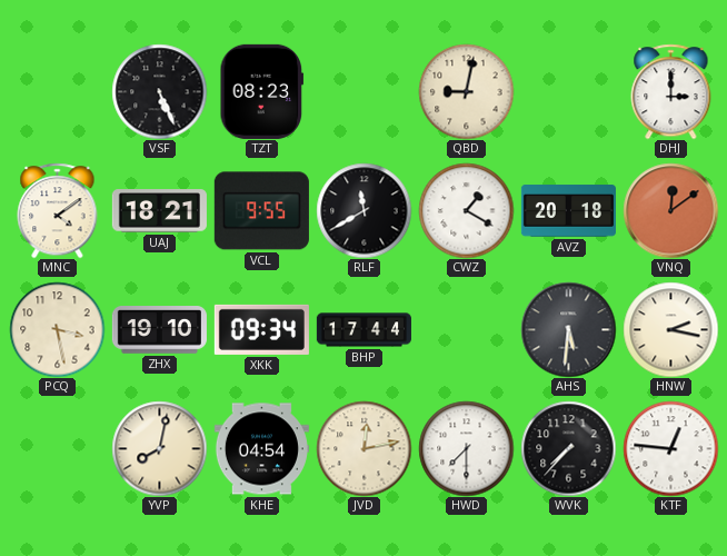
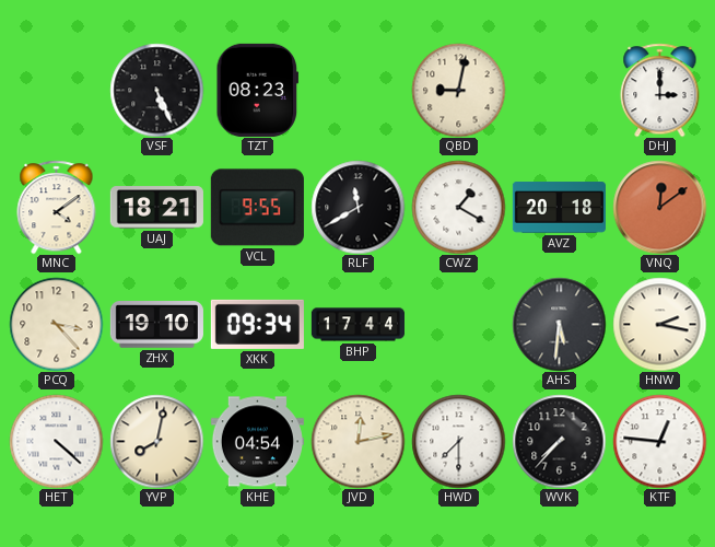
PCQ: 3:28 -> 3:23
HET: none -> 4:22
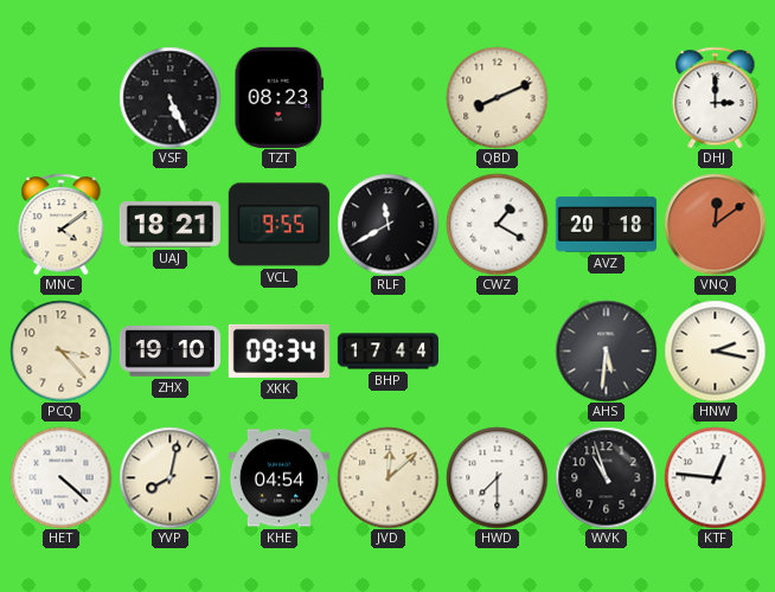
QBD: 9:02 -> 8:11
JVD: 12:13 -> 12:08
WVK: 7:37 -> 10:57
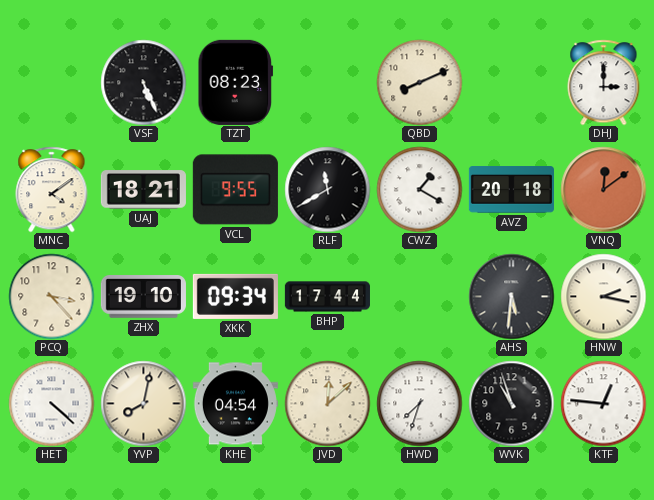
HWD: 7:30 -> 7:33
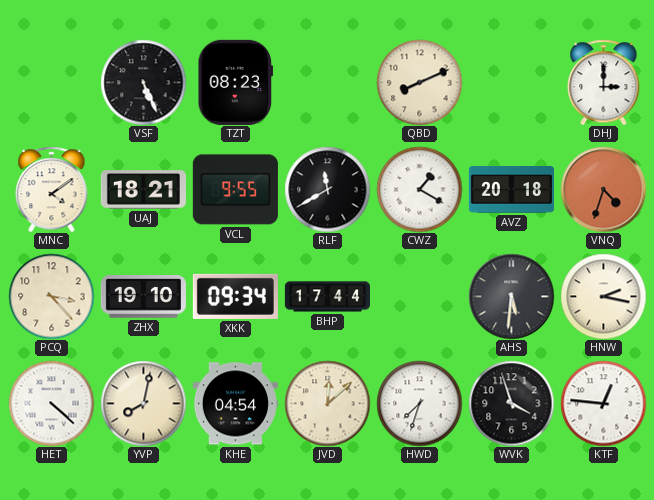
VNQ: 12:09 -> 4:33
WVK: 10:57 -> 3:57
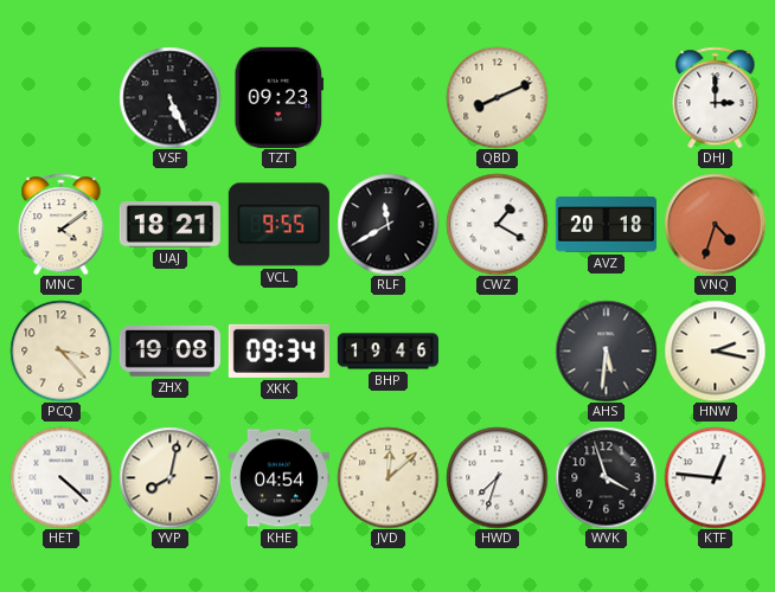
TZT: 08:23 -> 09:23
ZHX: 19:10 -> 19:08
BHP: 17:44 -> 19:46
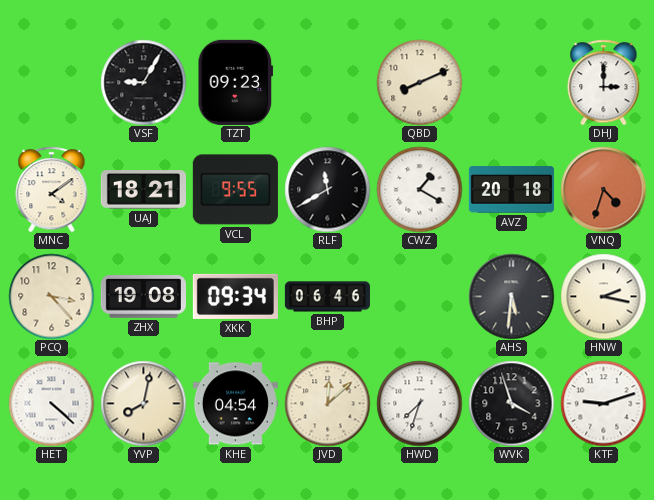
VSF: 5:26 -> 9:05
BHP: 19:46 -> 06:46
KTF: 12:46 -> 9:12
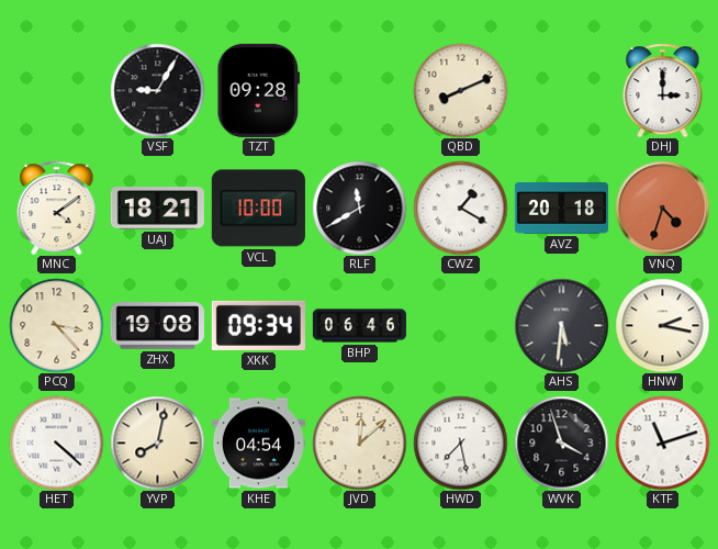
TZT: 09:23 -> 09:28
VCL: 9:55 -> 10:00
HWD: 7:33 -> 7:28
KTF: 9:12 -> 11:12
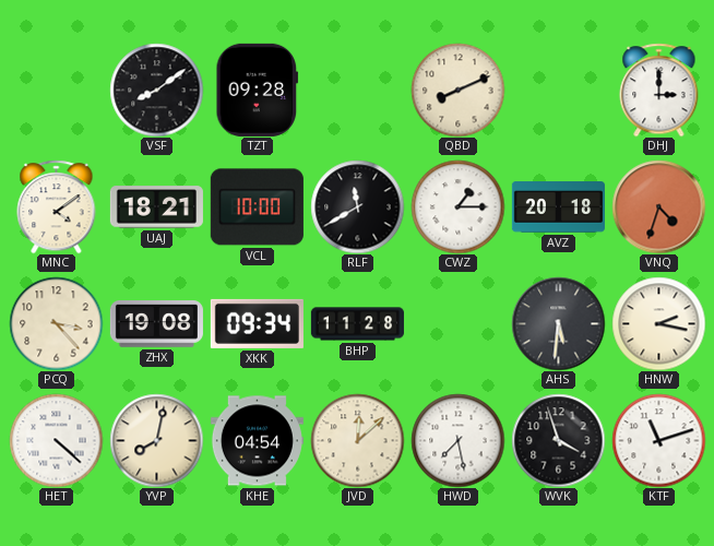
VSF: 9:05 -> 8:09
CWZ: 1:20 -> 1:15
BHP: 06:46 -> 11:28
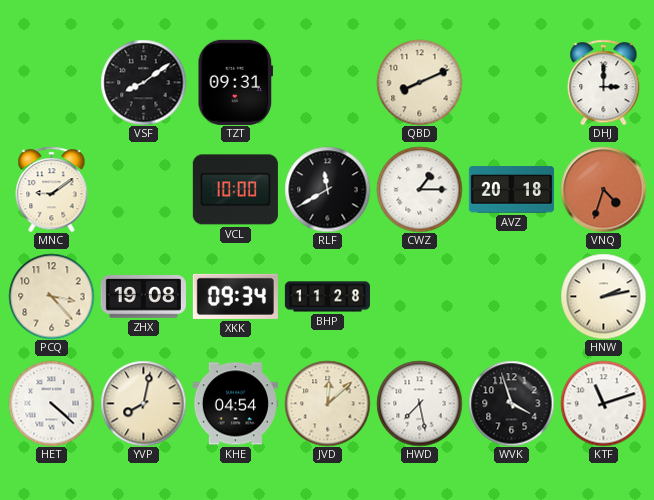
TZT: 09:28 -> 09:31
MNC: 4:09 -> 9:09
UAJ: 18:21 -> none
AHS: 5:31 -> none
HNW: 2:17 -> 2:13
